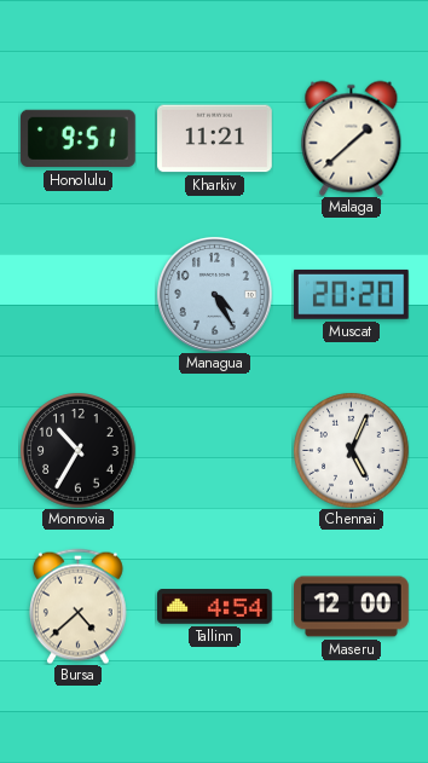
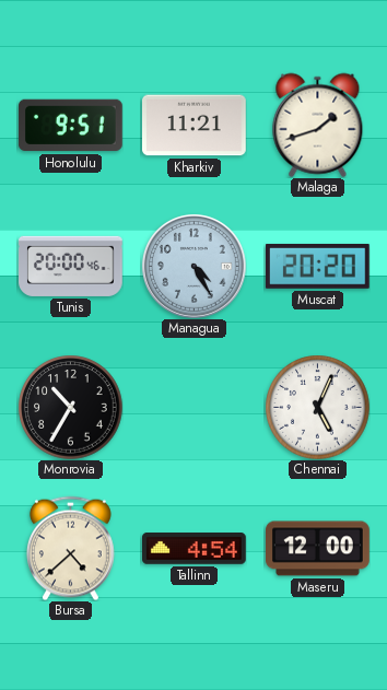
Malaga: 1:38 -> 1:42
Tunis: none -> 20:00
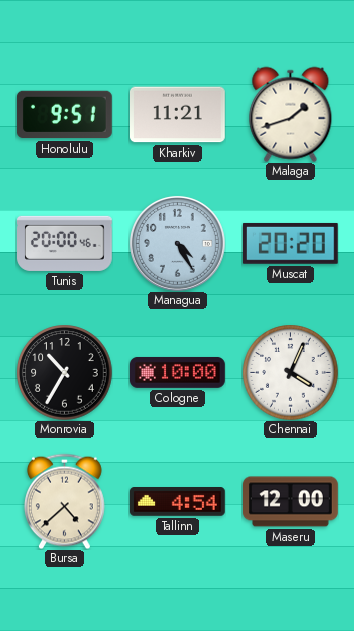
Cologne: none -> 10:00
Chennai: 5:04 -> 4:04
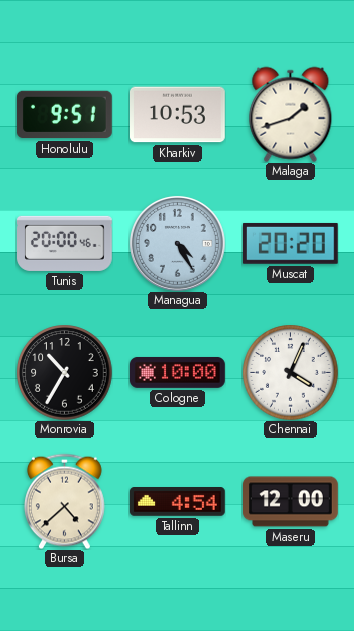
Kharkiv: 11:21 -> 10:53
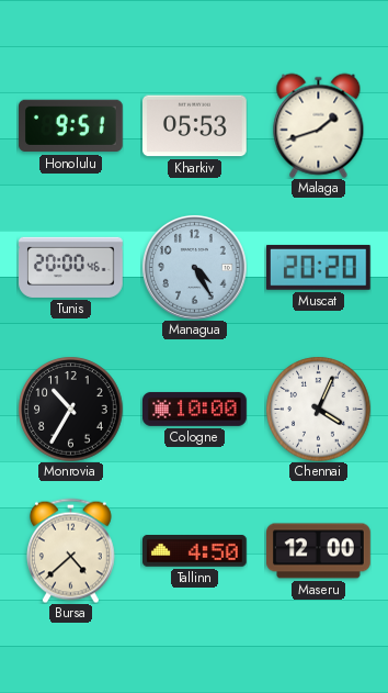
Kharkiv: 10:53 -> 05:53
Tallinn: 4:54 -> 4:50
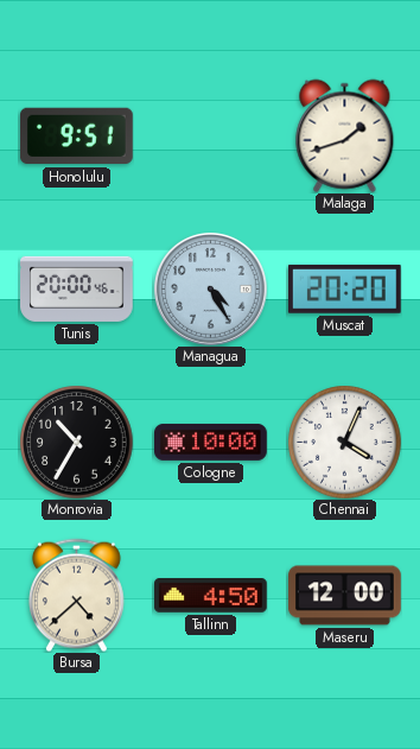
Kharkiv: 05:53 -> none
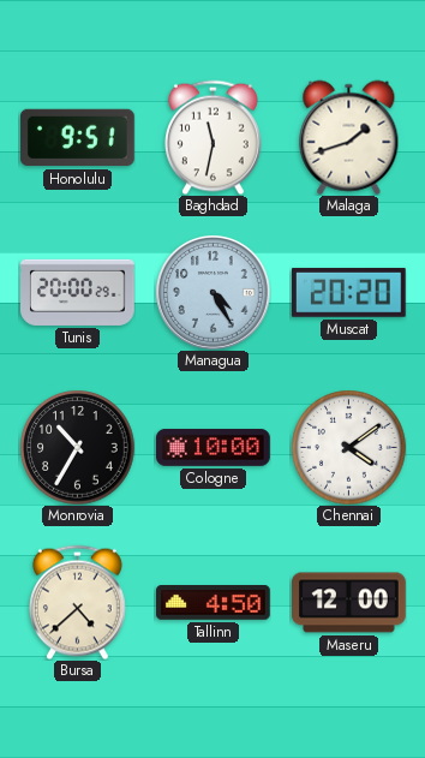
Baghdad: none -> 11:32
Tunis: 20:00:46 -> 20:00:29
Chennai: 4:04 -> 4:09
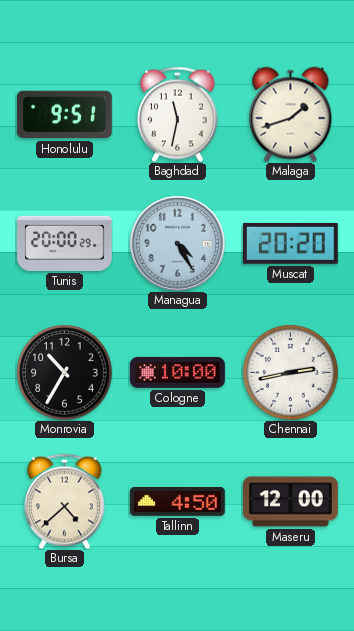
Chennai: 4:09 -> 2:43
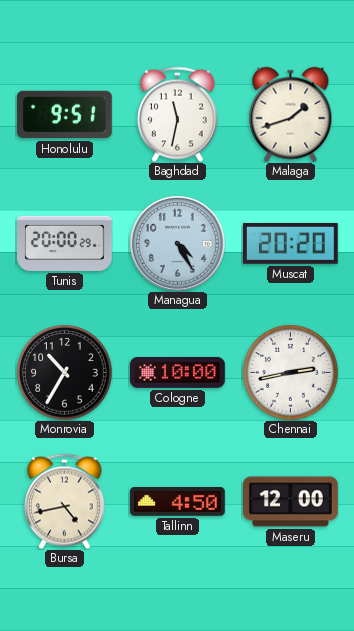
Bursa: 4:38 -> 4:43
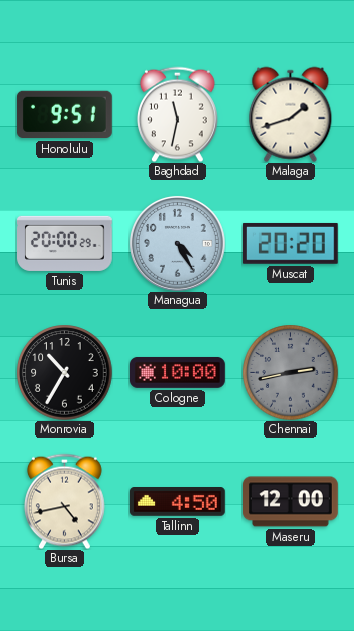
Chennai dial: white -> grey
